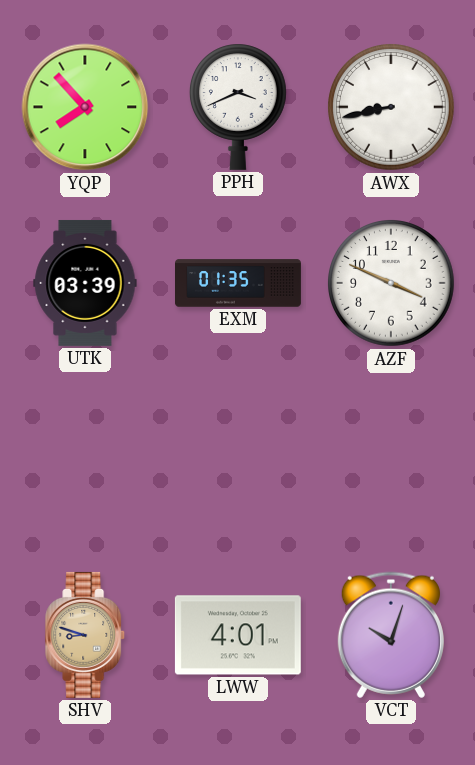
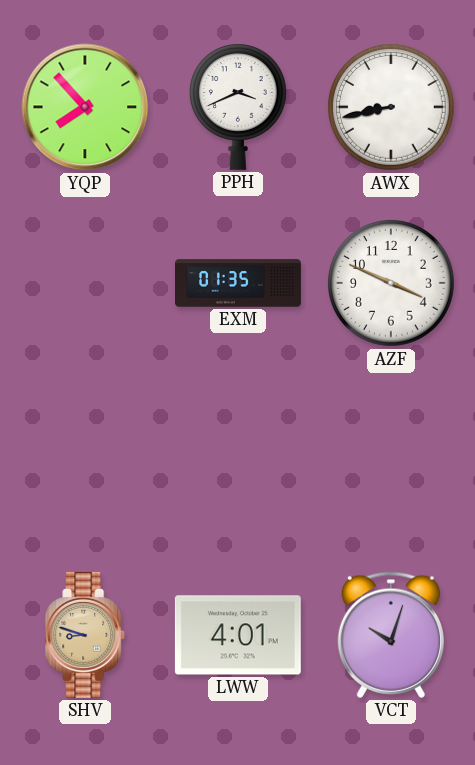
UTK: 03:39 -> none
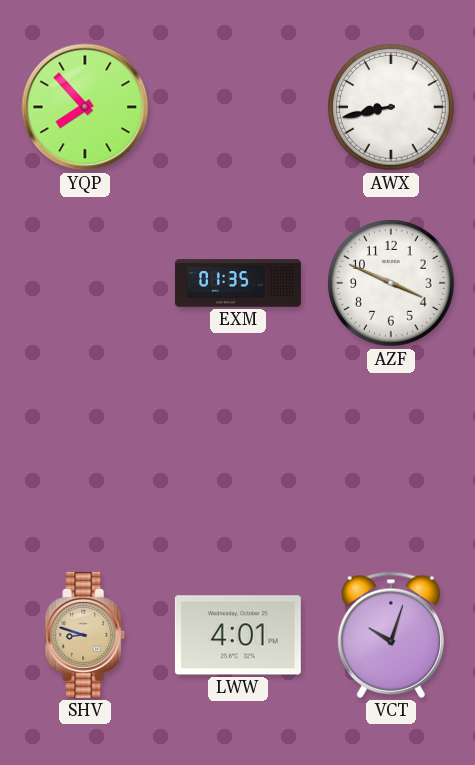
PPH: 3:41 -> none
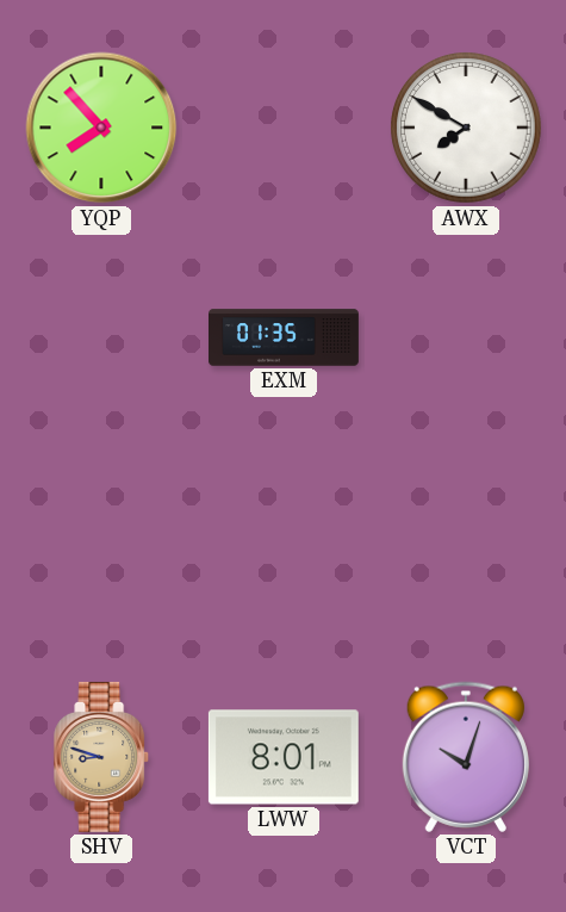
AWX: 8:43 -> 7:50
AZF: 3:49 -> none
LWW: 4:01 -> 8:01
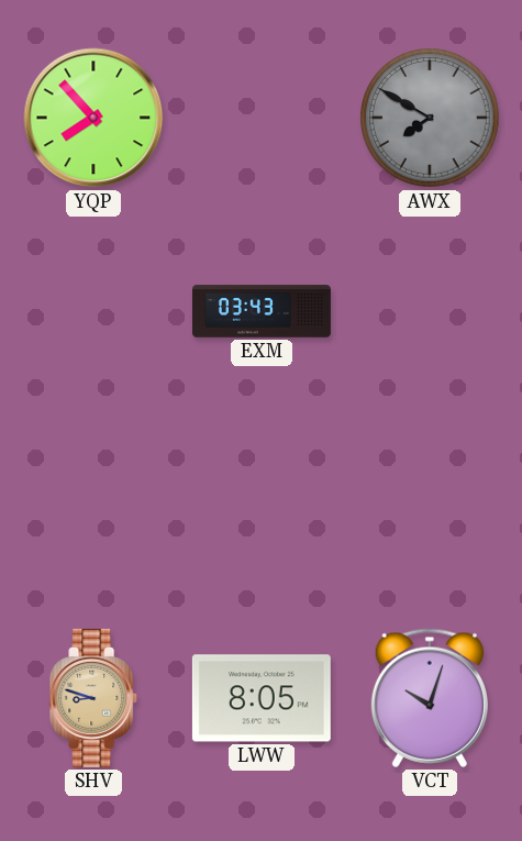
AWX dial: white -> grey
EXM: 01:35 -> 03:43
LWW: 8:01 -> 8:05
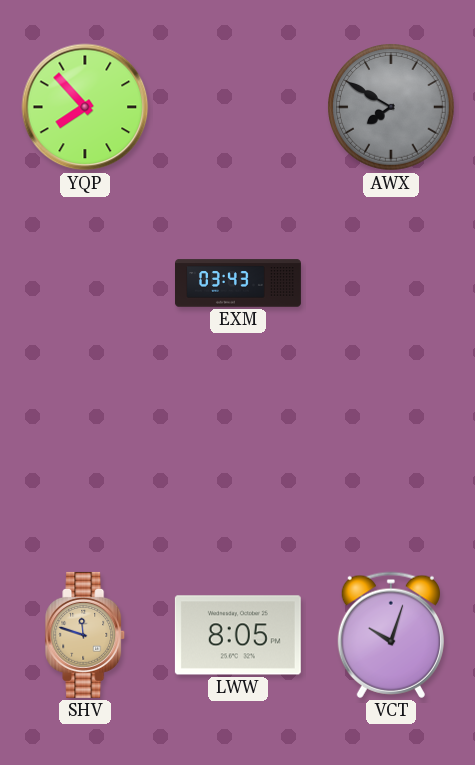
SHV: 8:48 -> 11:48
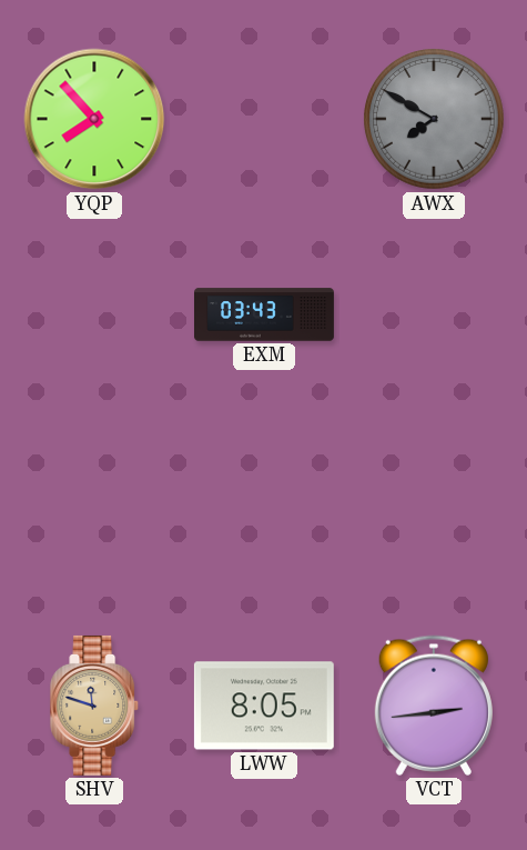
VCT: 10:03 -> 2:44
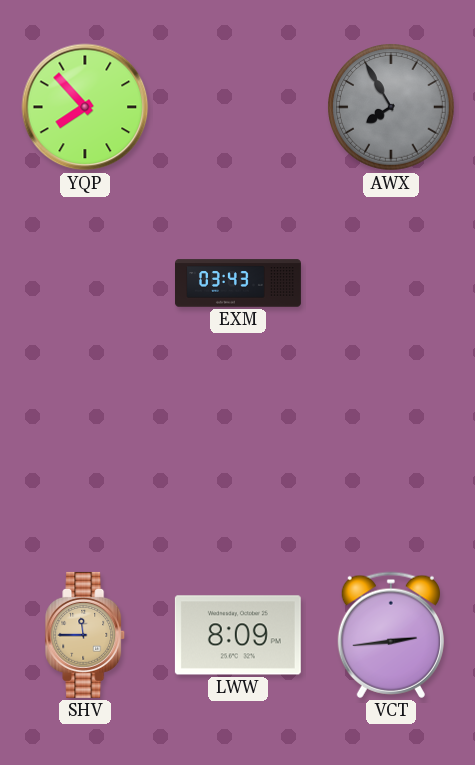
AWX: 7:50 -> 7:55
SHV: 11:48 -> 11:45
LWW: 8:05 -> 8:09
